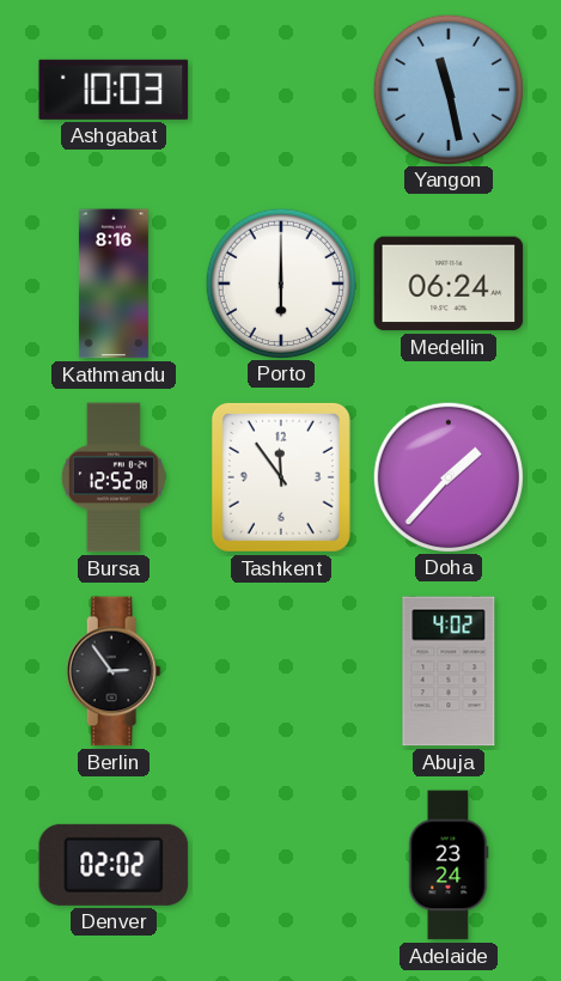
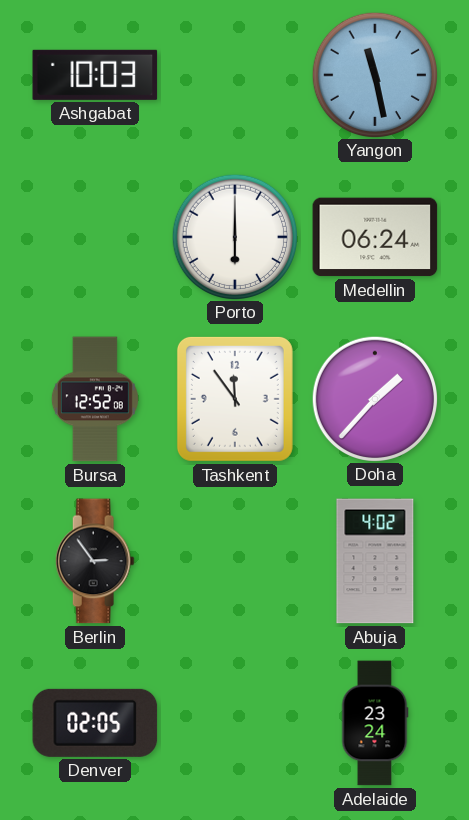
Kathmandu: 8:16 -> none
Denver: 02:02 -> 02:05
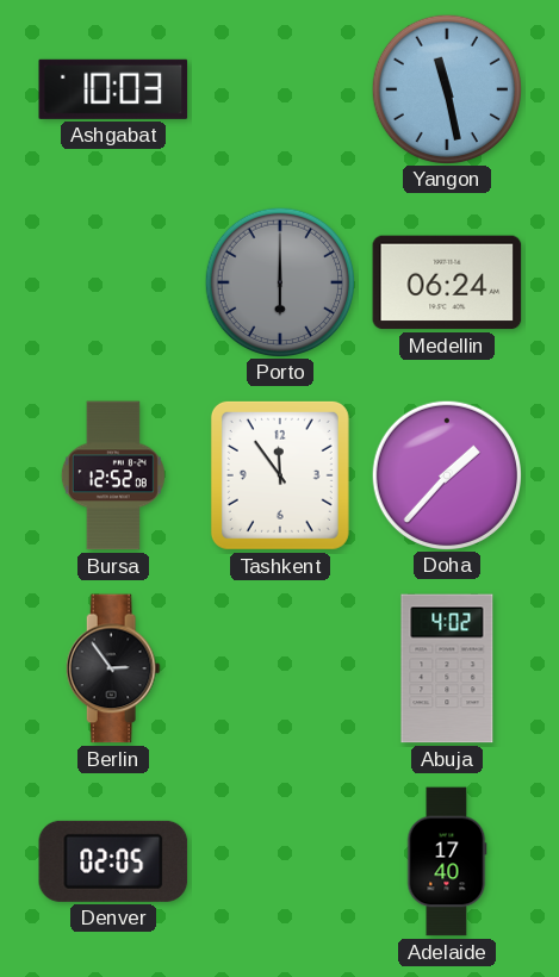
Porto dial: white -> grey
Adelaide: 23:24 -> 17:40
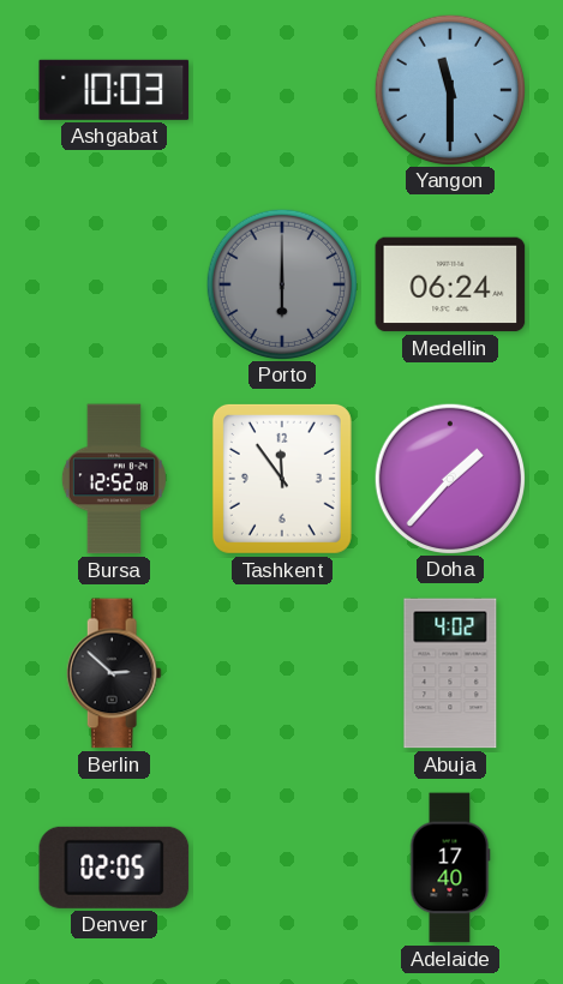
Yangon: 11:28 -> 11:30
Berlin: 2:54 -> 2:52
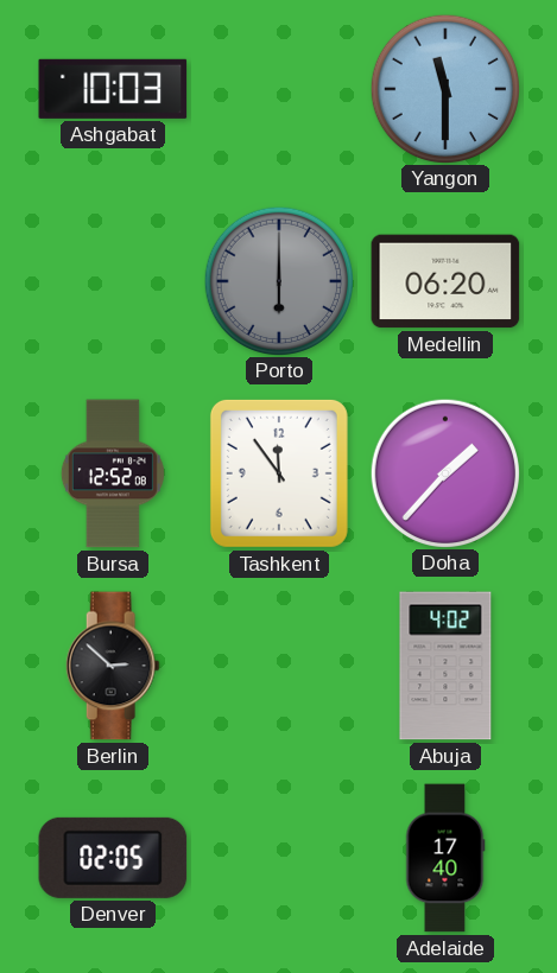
Medellin: 06:24 -> 06:20
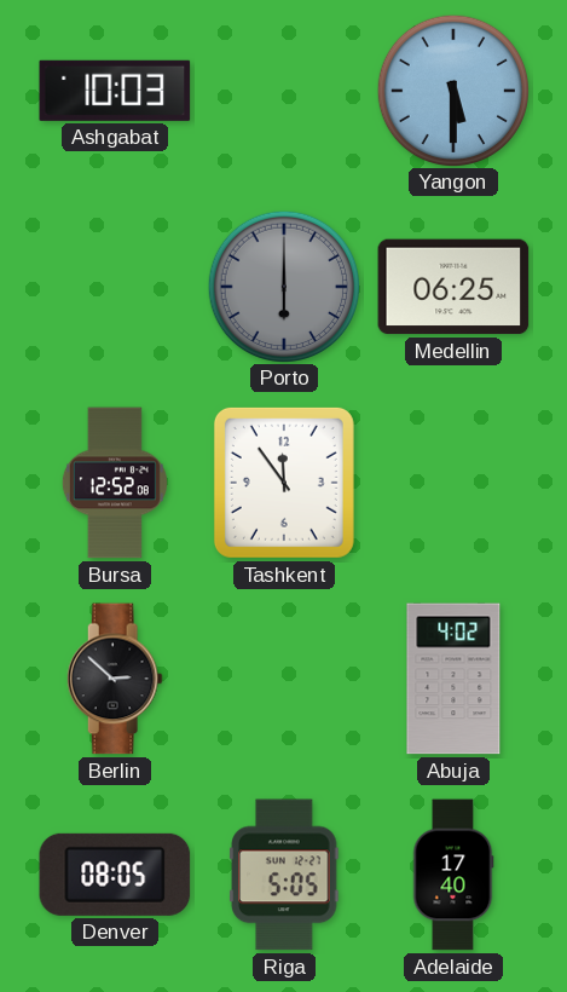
Yangon: 11:30 -> 5:30
Medellin: 06:20 -> 06:25
Doha: 1:37 -> none
Denver: 02:05 -> 08:05
Riga: none -> 5:05
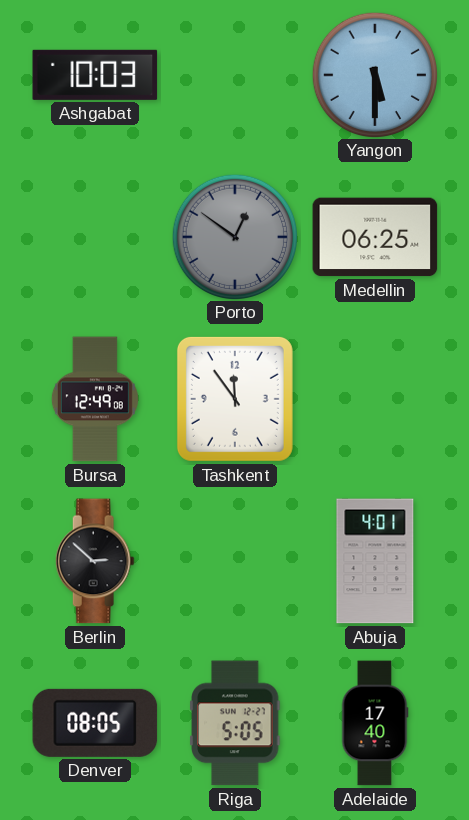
Porto: 6:00 -> 12:51
Bursa: 12:52 -> 12:49
Abuja: 4:02 -> 4:01
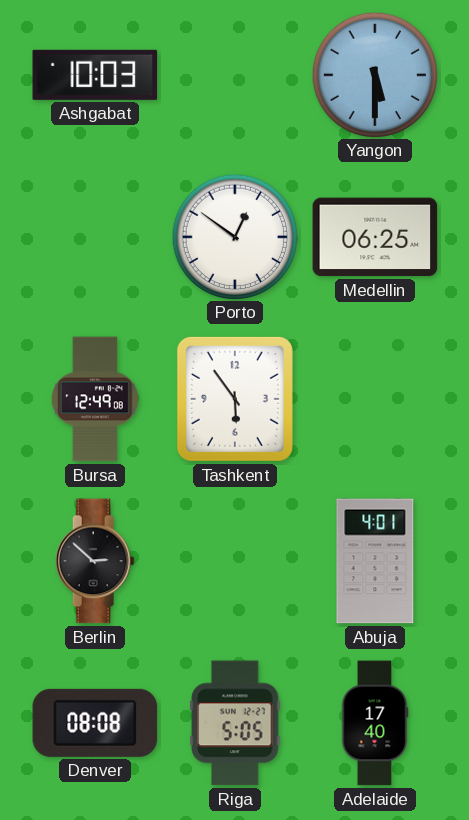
Porto dial: grey -> white
Tashkent: 11:54 -> 5:54
Denver: 08:05 -> 08:08
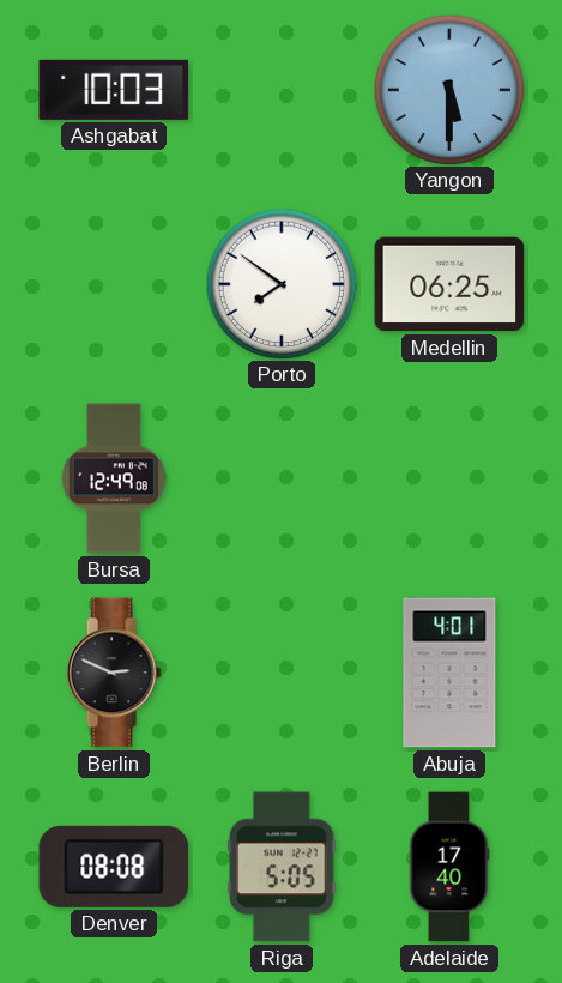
Porto: 12:51 -> 7:51
Tashkent: 5:54 -> none
Berlin: 2:52 -> 2:49
